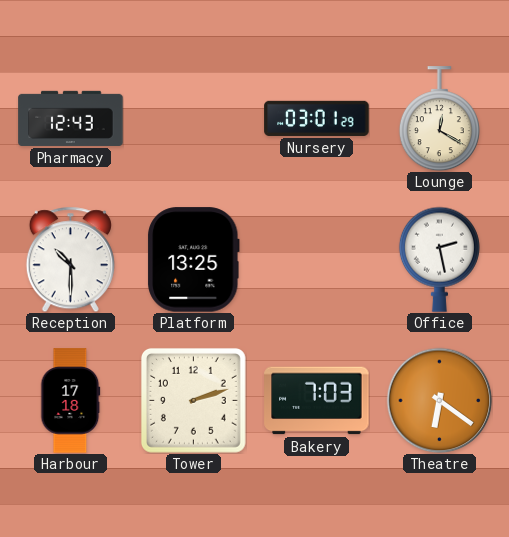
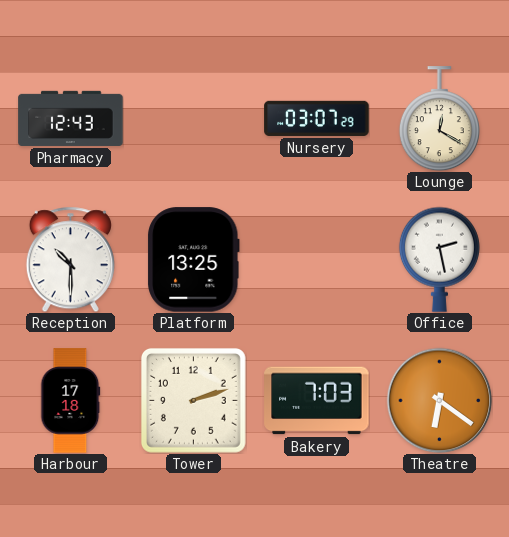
Nursery: 03:01 -> 03:07
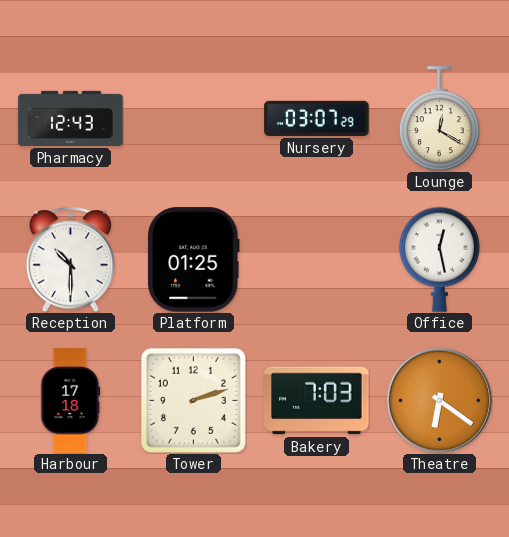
Platform: 13:25 -> 01:25
Office: 2:28 -> 12:28
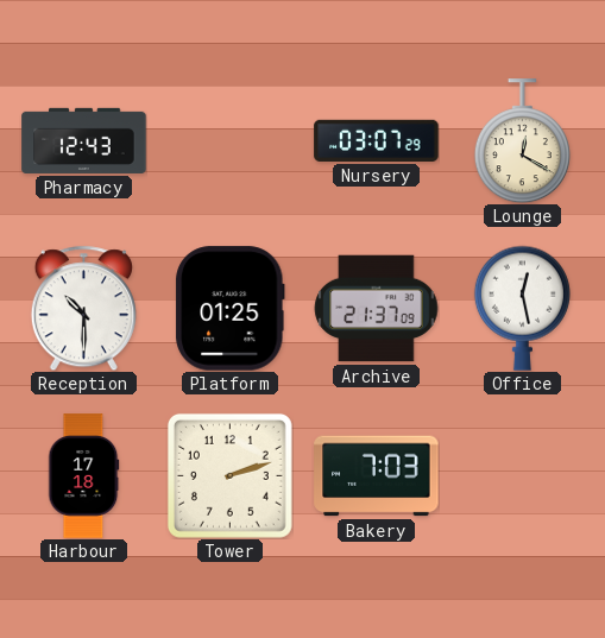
Archive: none -> 21:37
Theatre: 6:21 -> none
